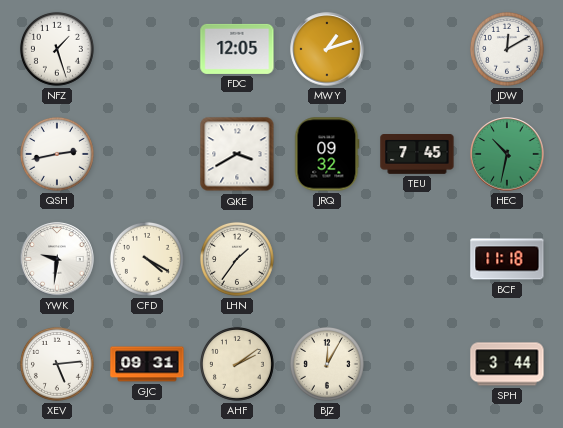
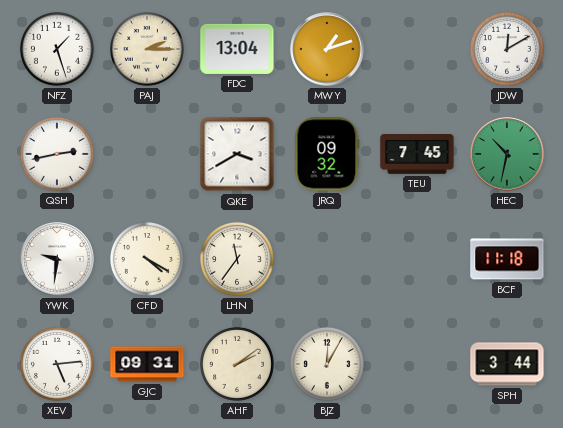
PAJ: none -> 2:15
FDC: 12:05 -> 13:04
LHN: 1:36 -> 11:36
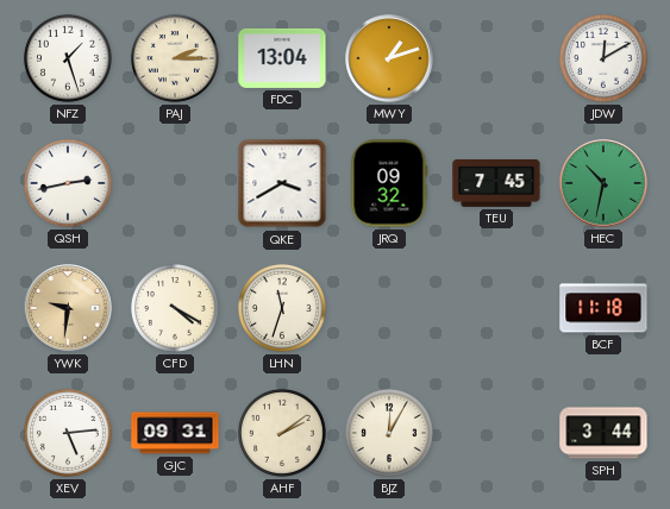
YWK dial: white -> champagne
LHN: 11:36 -> 11:33
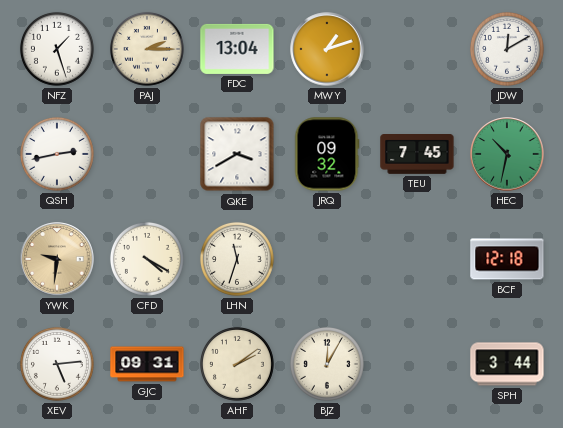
BCF: 11:18 -> 12:18
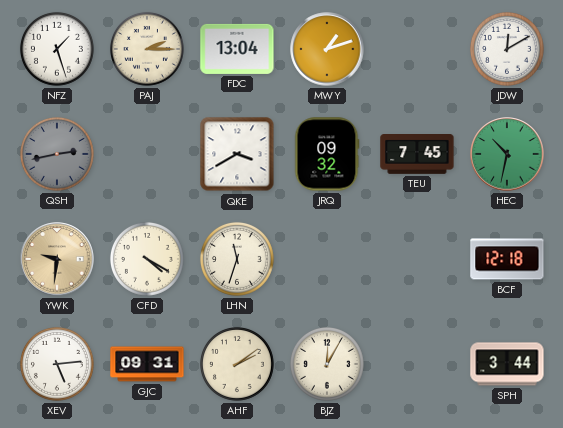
QSH dial: white -> grey
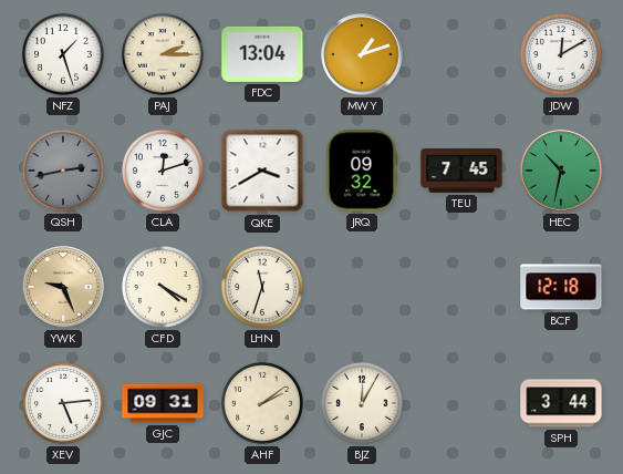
CLA: none -> 12:12
YWK: 9:31 -> 9:26
